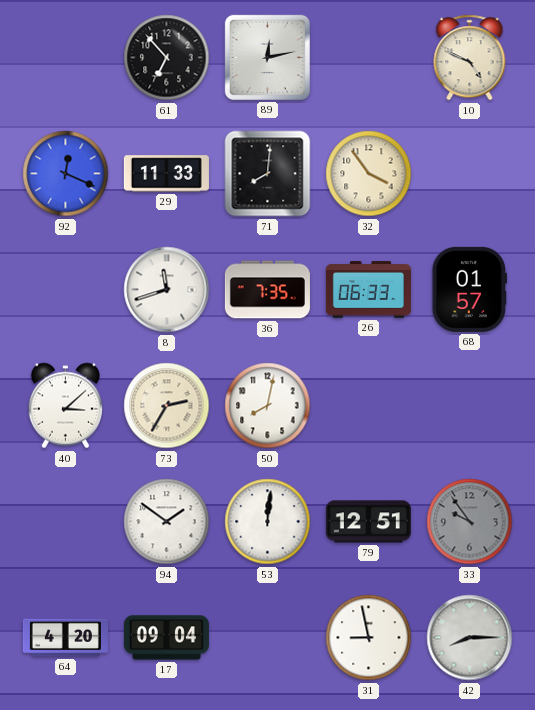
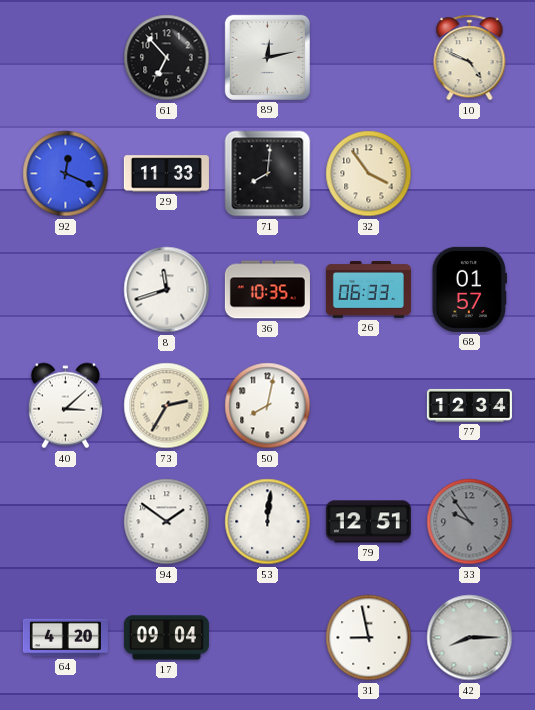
36: 7:35 -> 10:35
77: none -> 12:34
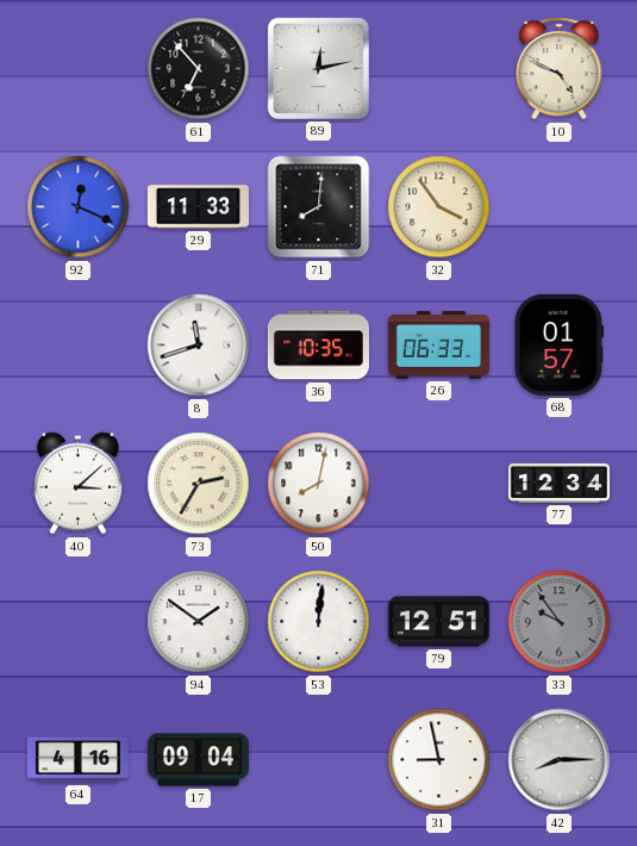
64: 4:20 -> 4:16
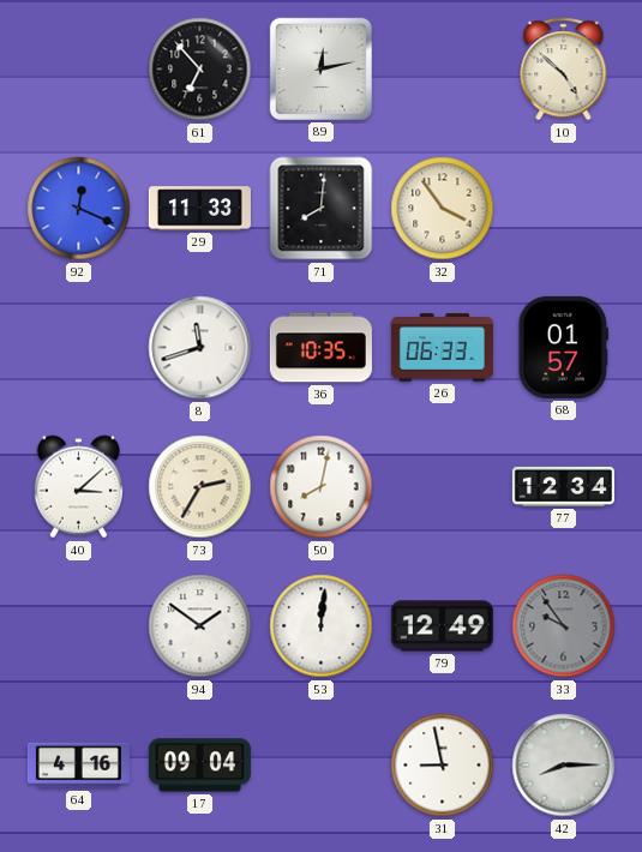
10: 4:49 -> 4:52
79: 12:51 -> 12:49
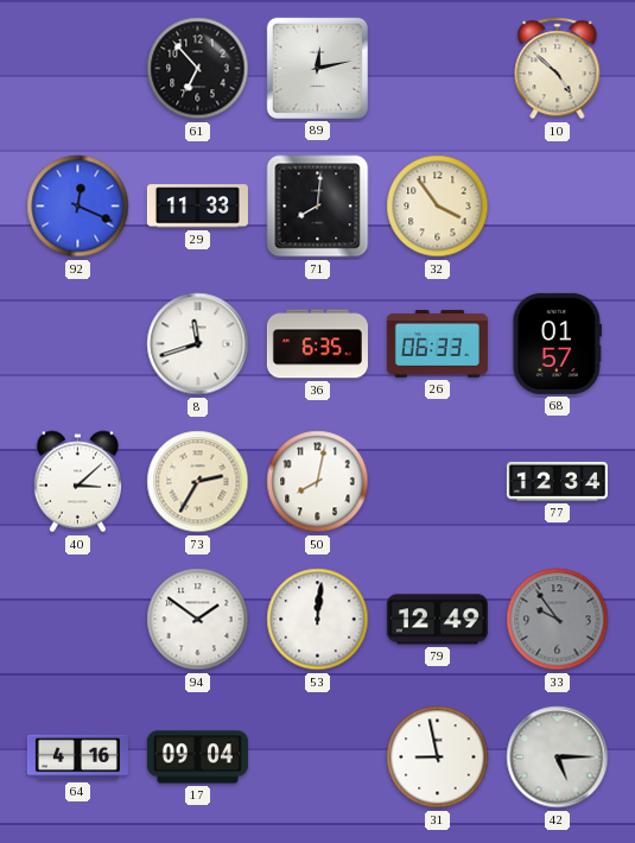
36: 10:35 -> 6:35
42: 8:15 -> 5:15
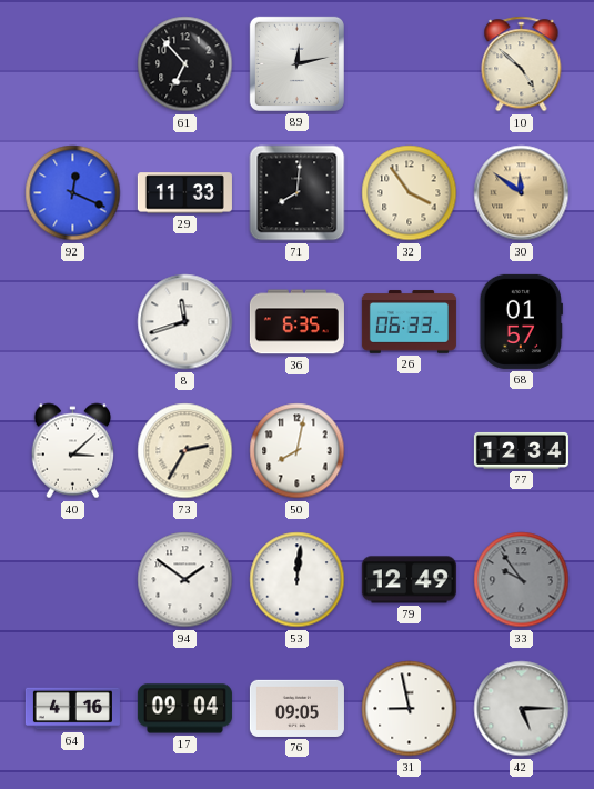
30: none -> 11:51
76: none -> 09:05
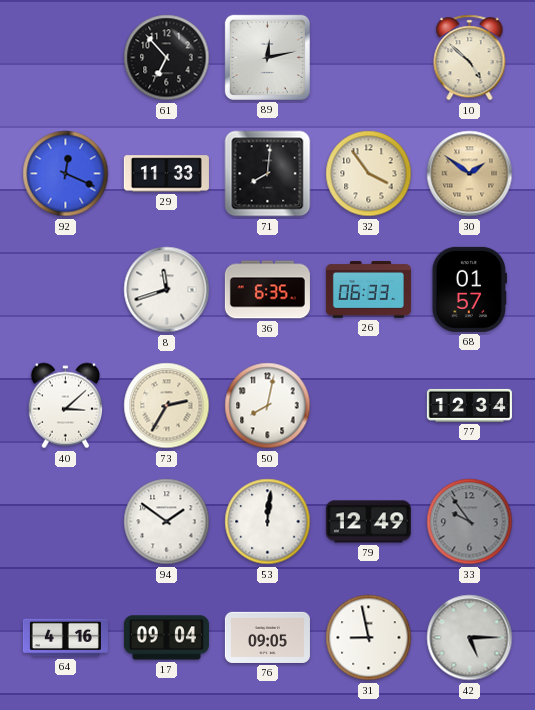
30: 11:51 -> 1:51
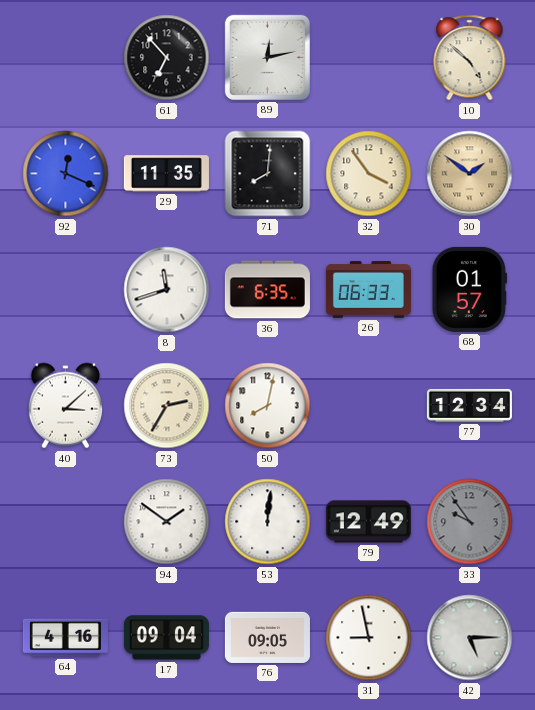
29: 11:33 -> 11:35
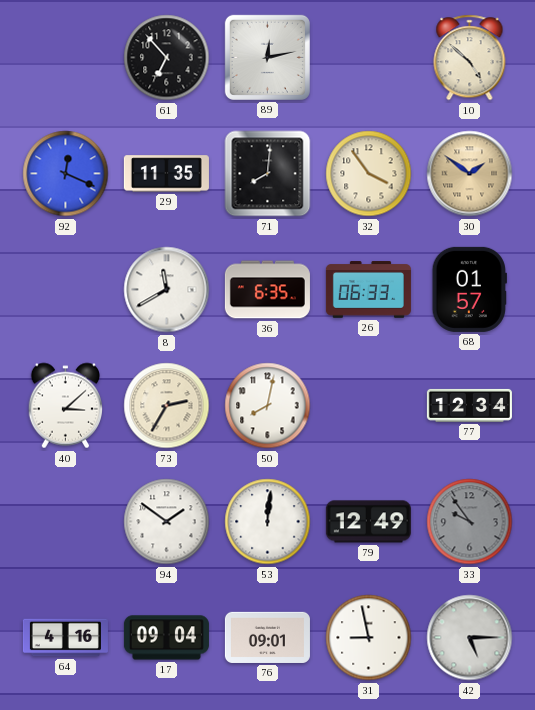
8: 11:42 -> 11:40
76: 09:05 -> 09:01
